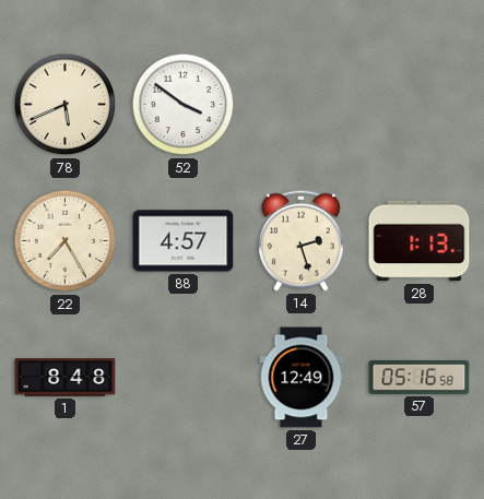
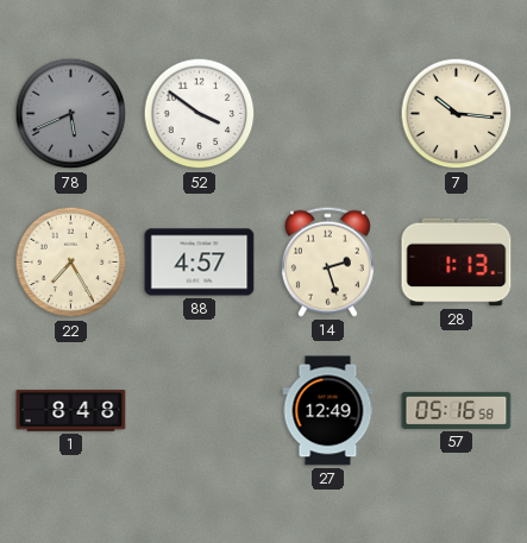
78 dial: cream -> grey
7: none -> 10:16
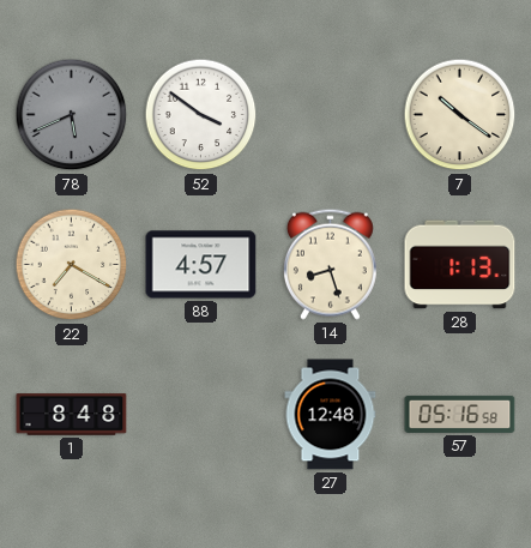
7: 10:16 -> 10:21
22: 7:25 -> 7:20
14: 2:27 -> 8:27
27: 12:49 -> 12:48
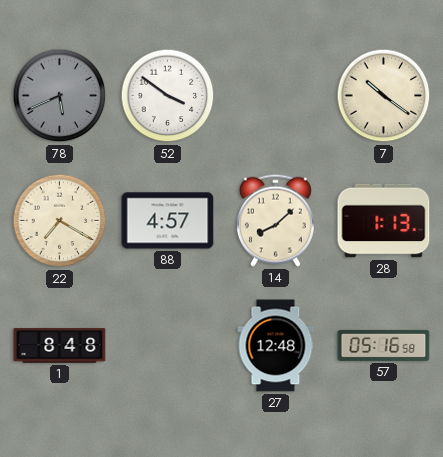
14: 8:27 -> 8:08
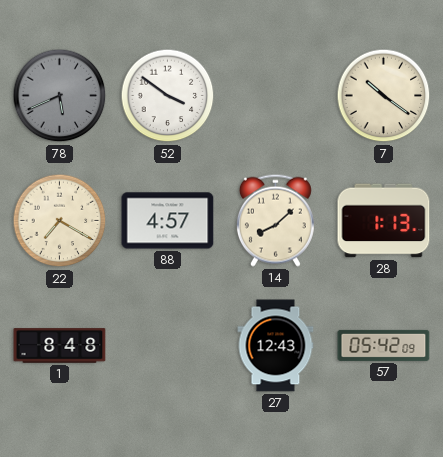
27: 12:48 -> 12:43
57: 05:16 -> 05:42
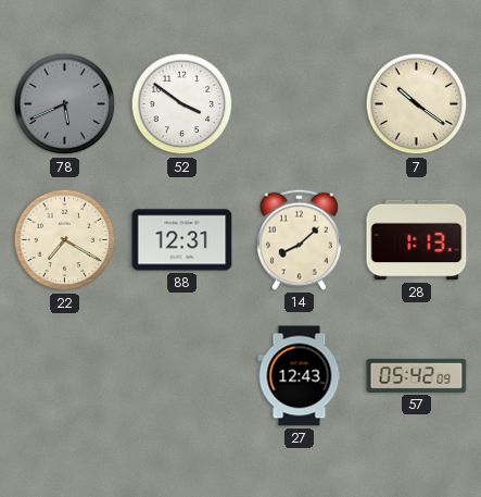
88: 4:57 -> 12:31
1: 8:48 -> none
